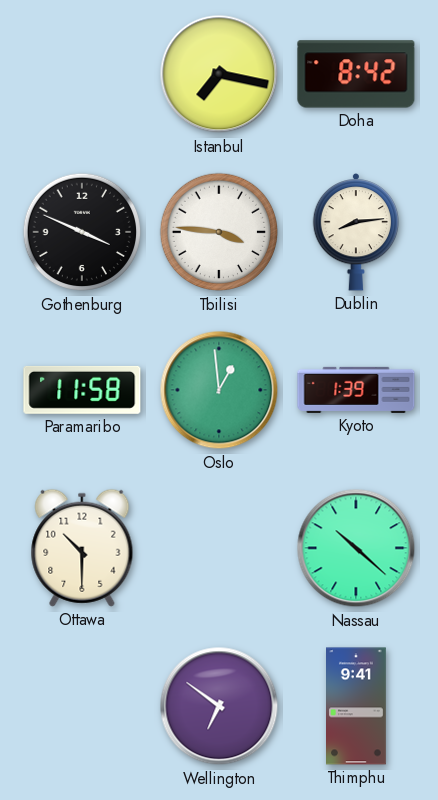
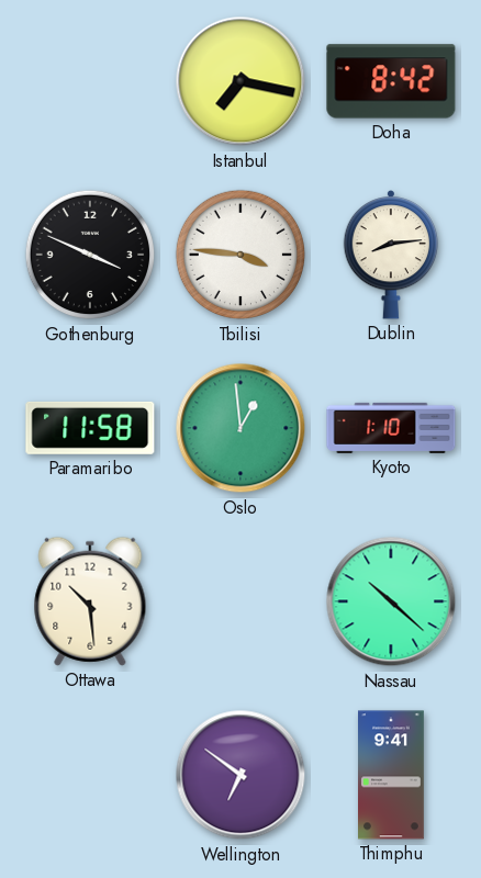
Kyoto: 1:39 -> 1:10
Ottawa: 10:30 -> 10:29
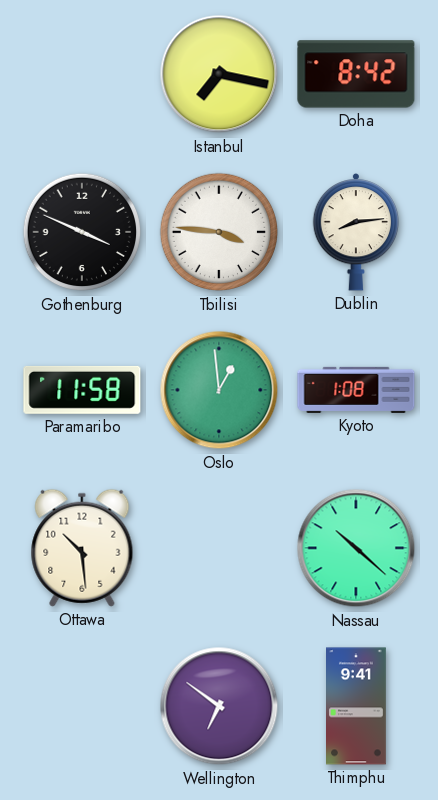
Kyoto: 1:10 -> 1:08
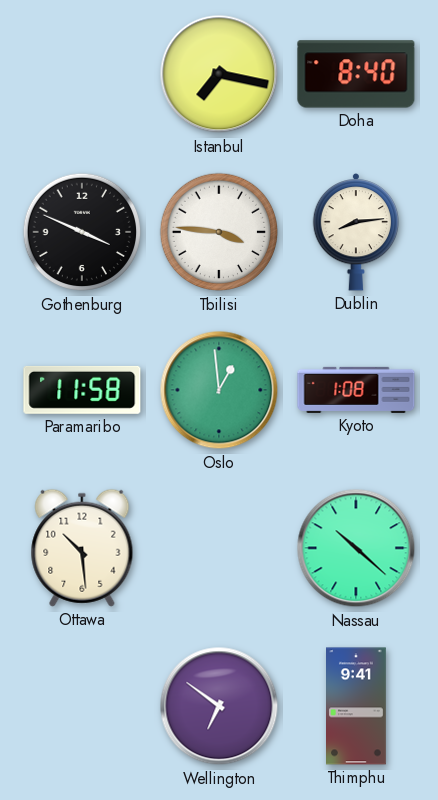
Doha: 8:42 -> 8:40
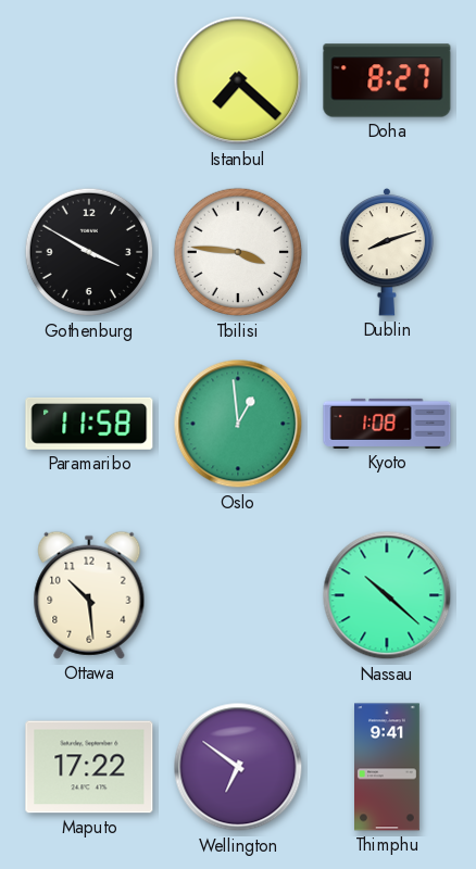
Istanbul: 7:17 -> 7:22
Doha: 8:40 -> 8:27
Gothenburg: 3:49 -> 3:50
Dublin: 8:14 -> 8:12
Maputo: none -> 17:22
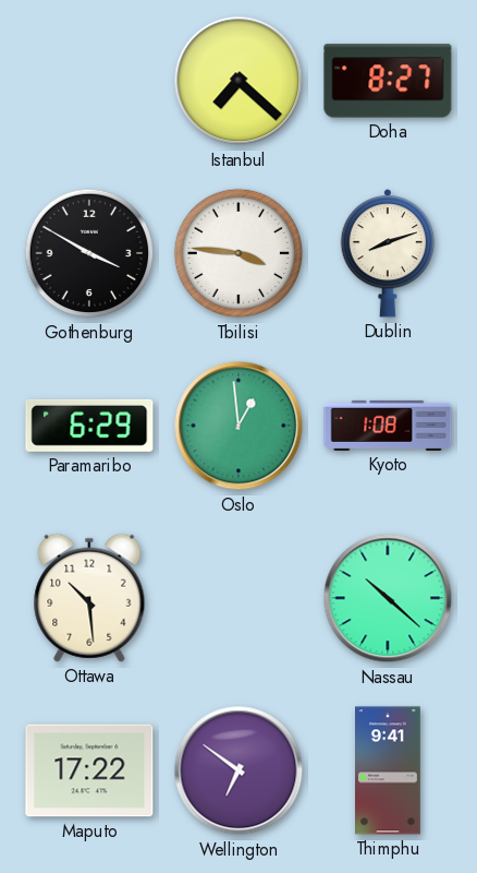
Paramaribo: 11:58 -> 6:29
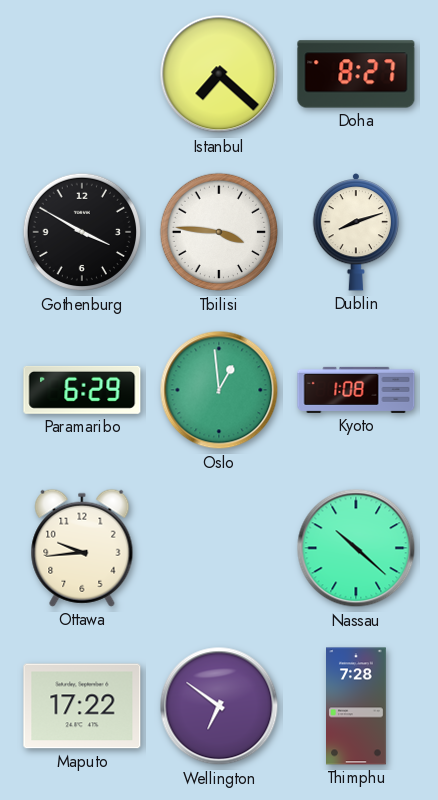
Ottawa: 10:29 -> 9:44
Thimphu: 9:41 -> 7:28
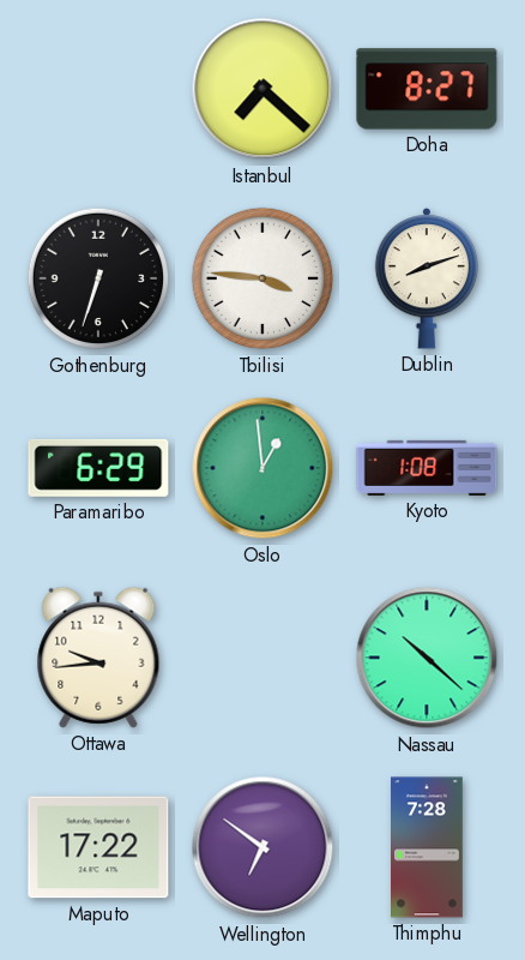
Gothenburg: 3:50 -> 6:33
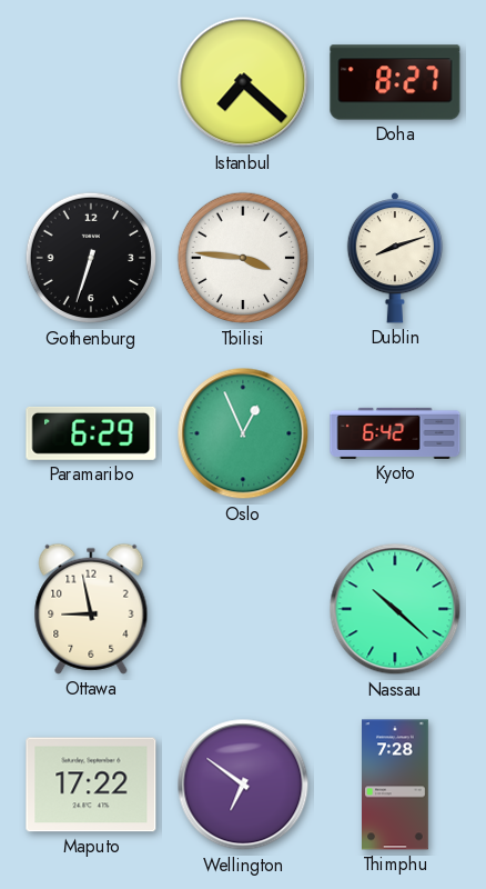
Oslo: 12:59 -> 12:56
Kyoto: 1:08 -> 6:42
Ottawa: 9:44 -> 8:58
